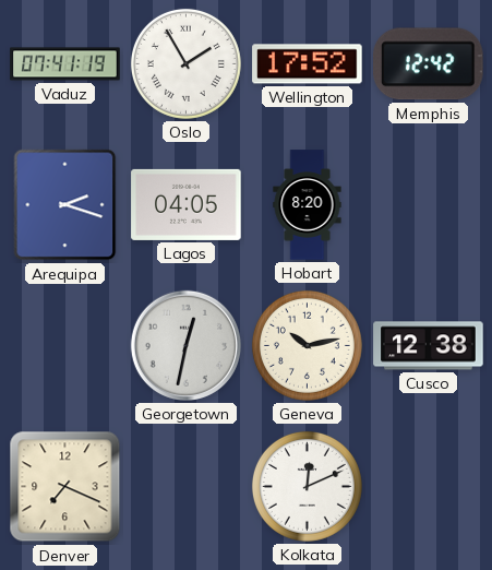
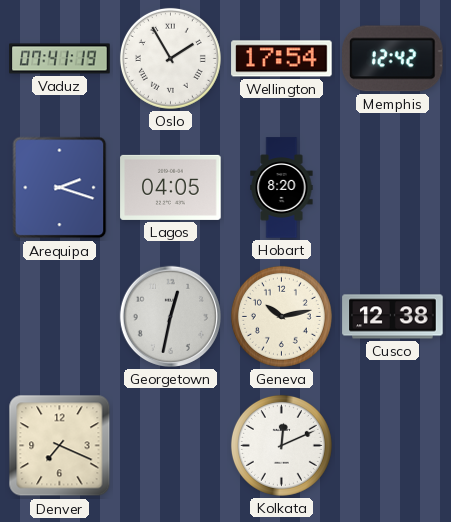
Wellington: 17:52 -> 17:54
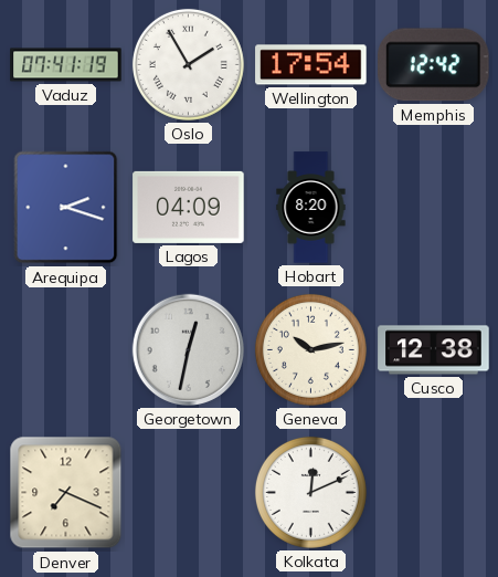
Lagos: 04:05 -> 04:09
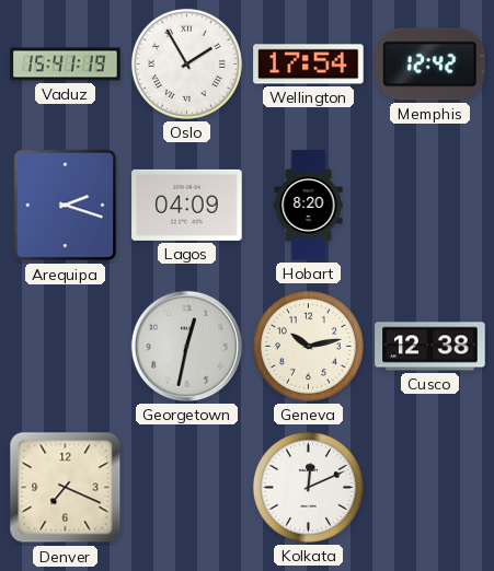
Vaduz: 07:41 -> 15:41
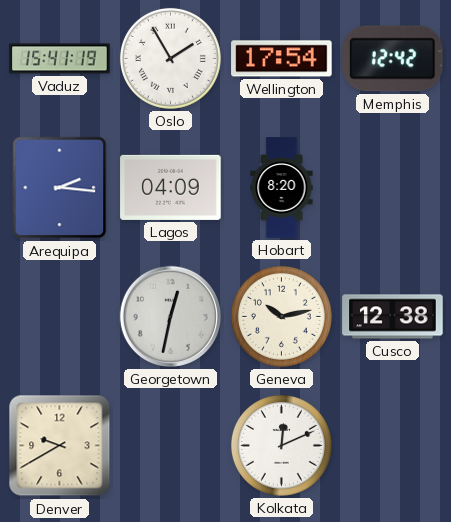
Arequipa: 2:18 -> 2:16
Denver: 7:19 -> 9:40
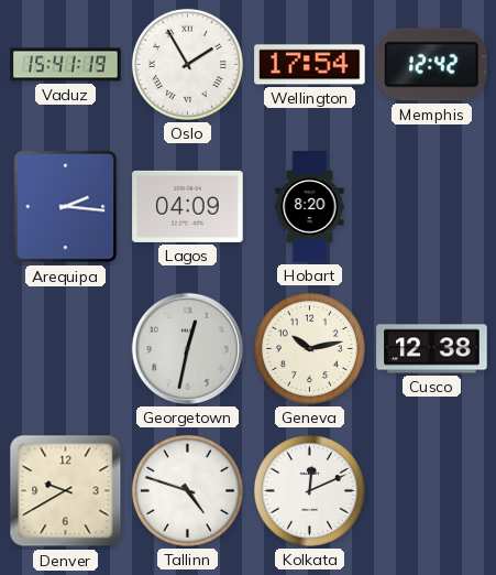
Tallinn: none -> 4:48
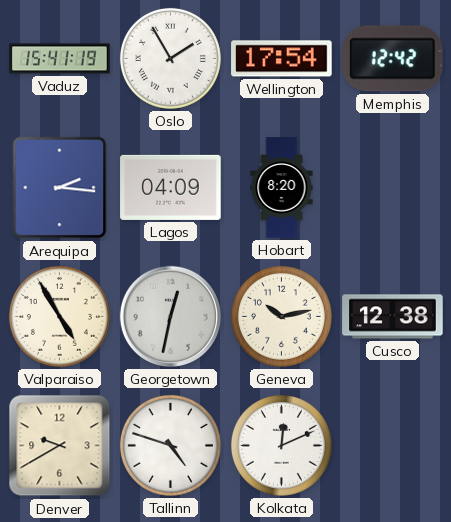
Valparaiso: none -> 4:55
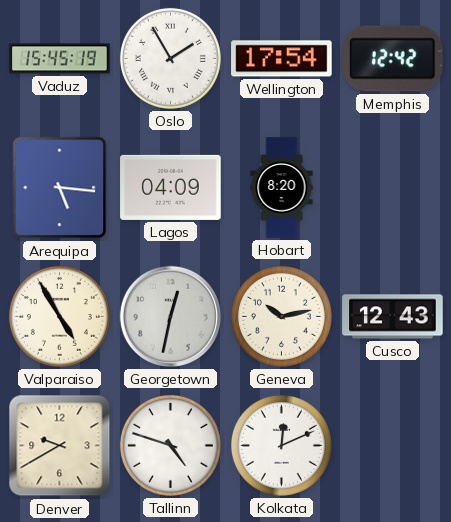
Vaduz: 15:41 -> 15:45
Arequipa: 2:16 -> 5:16
Cusco: 12:38 -> 12:43
